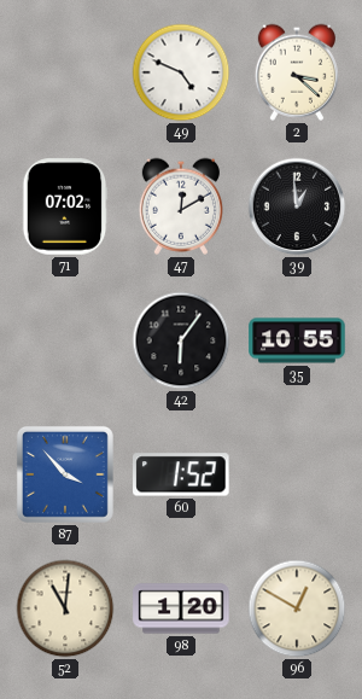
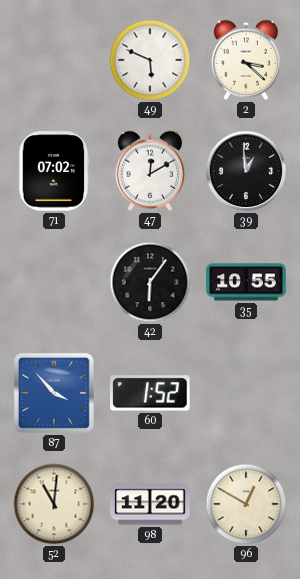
49: 4:49 -> 5:49
98: 1:20 -> 11:20
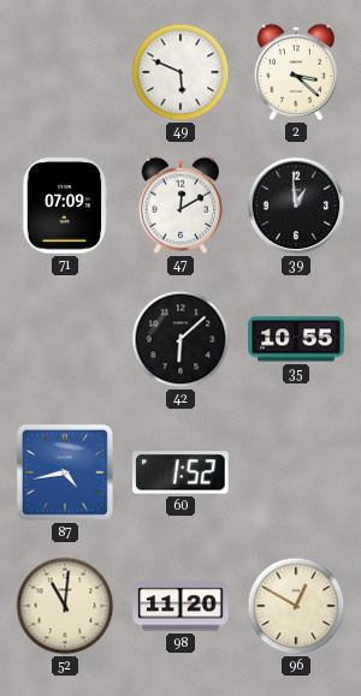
71: 07:02 -> 07:09
42: 6:06 -> 6:08
87: 3:53 -> 4:43
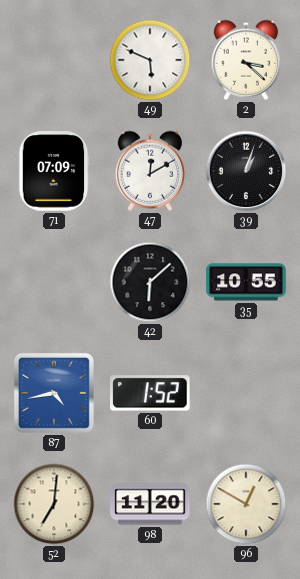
39: 12:59 -> 1:03
52: 11:01 -> 7:01
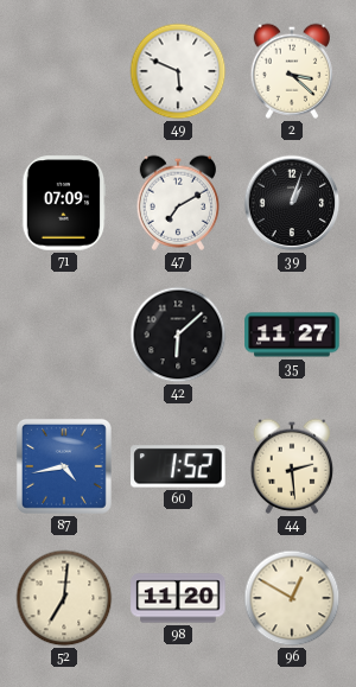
47: 12:10 -> 7:10
35: 10:55 -> 11:27
44: none -> 2:29
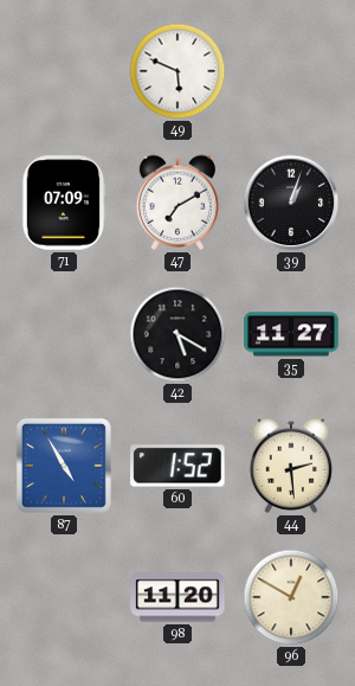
2: 3:22 -> none
42: 6:08 -> 5:20
87: 4:43 -> 4:55
52: 7:01 -> none
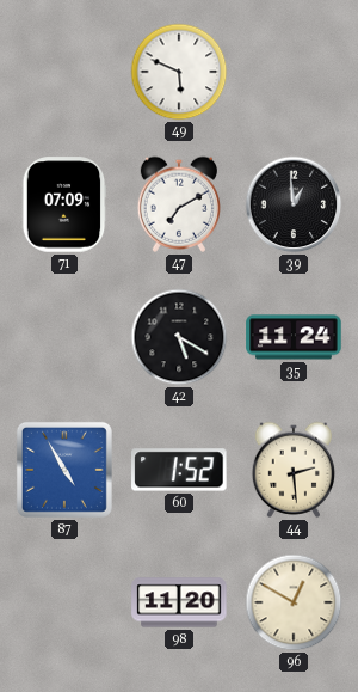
39: 1:03 -> 12:59
35: 11:27 -> 11:24
